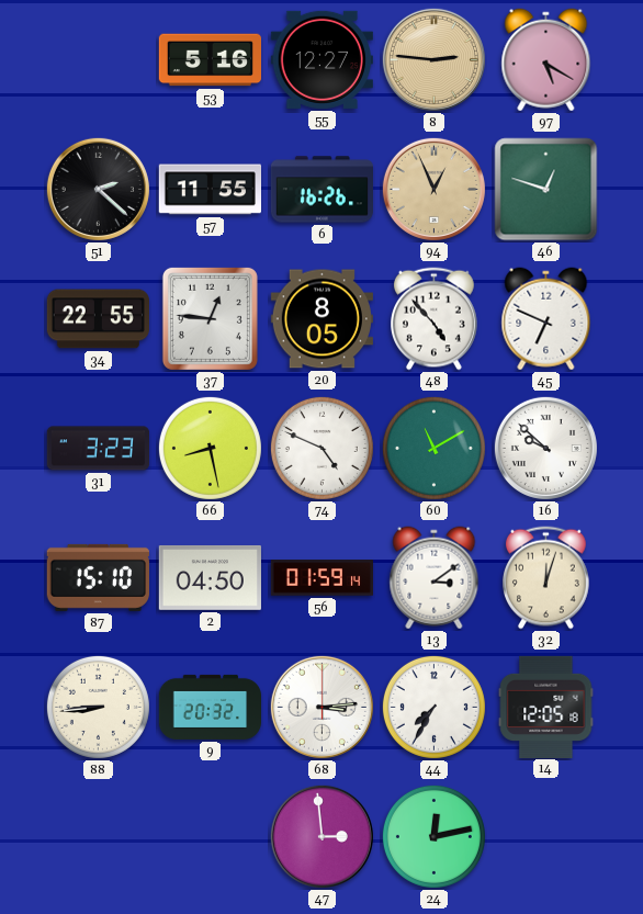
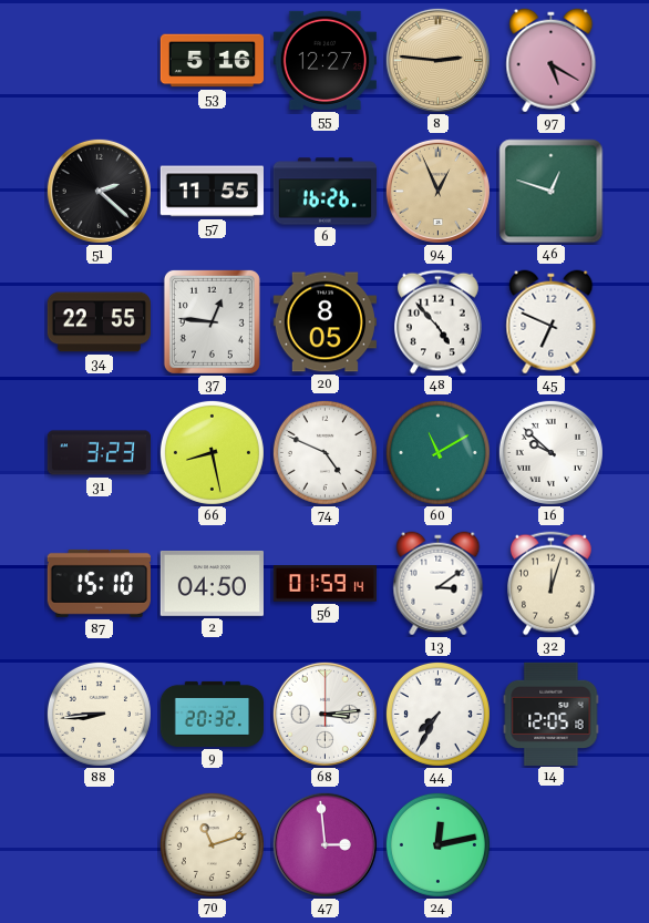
70: none -> 11:12
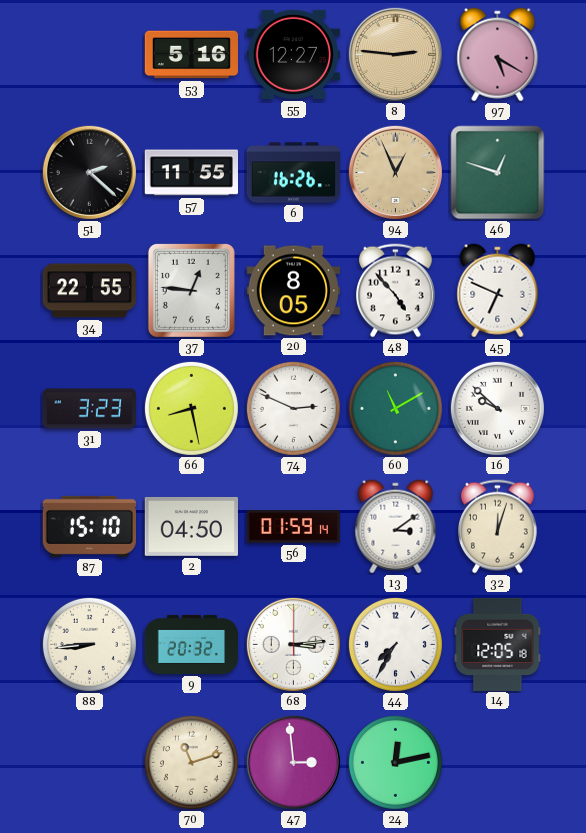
74: 4:49 -> 2:49
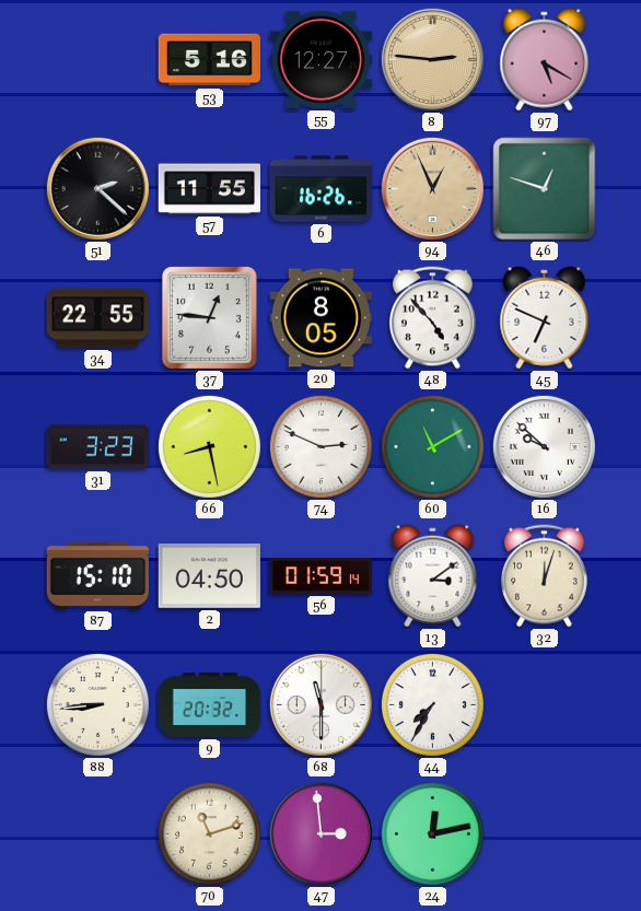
68: 3:14 -> 11:30
14: 12:05 -> none
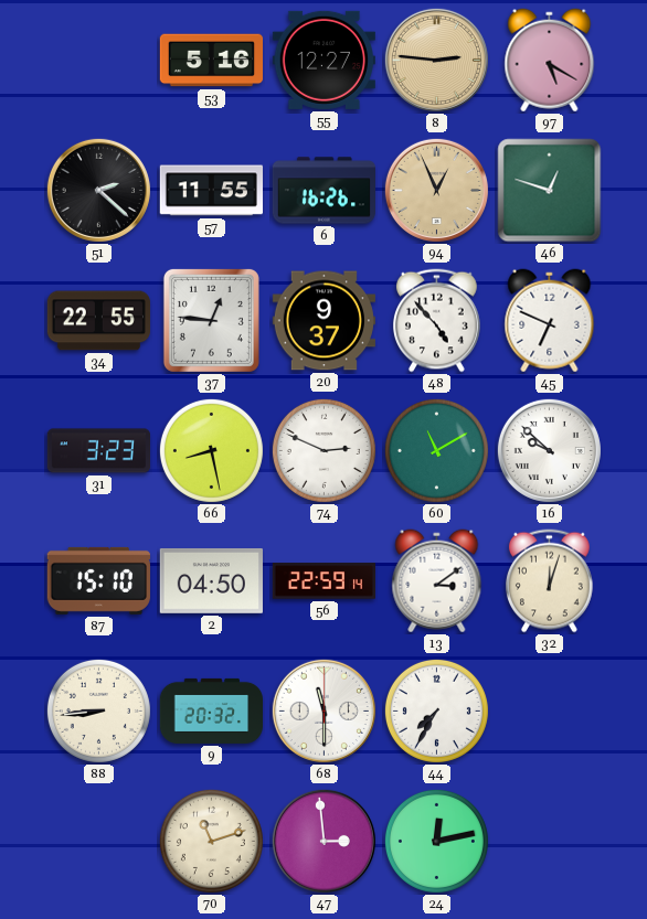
20: 8:05 -> 9:37
56: 01:59 -> 22:59
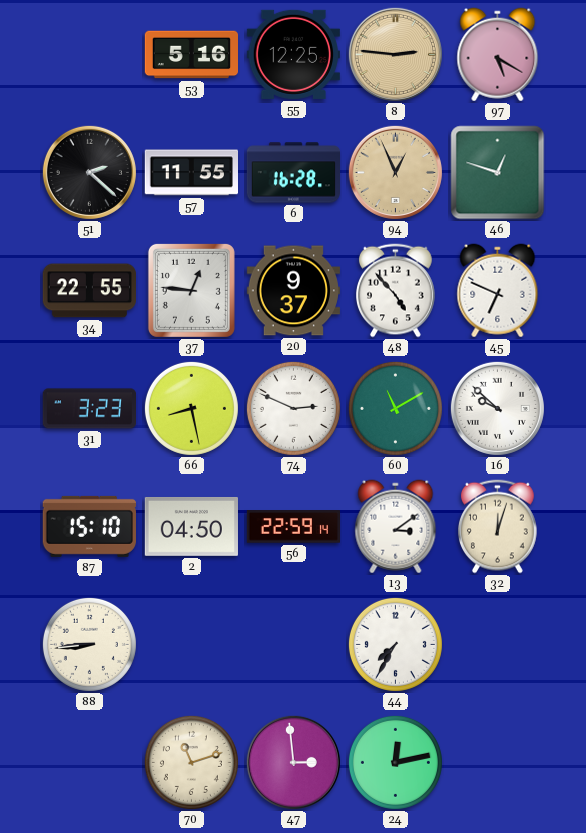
55: 12:27 -> 12:25
6: 16:26 -> 16:28
9: 20:32 -> none
68: 11:30 -> none
